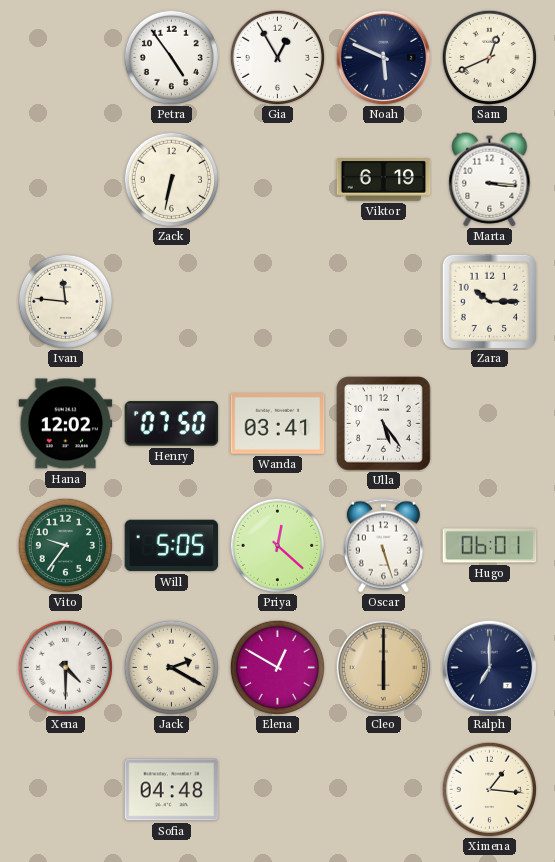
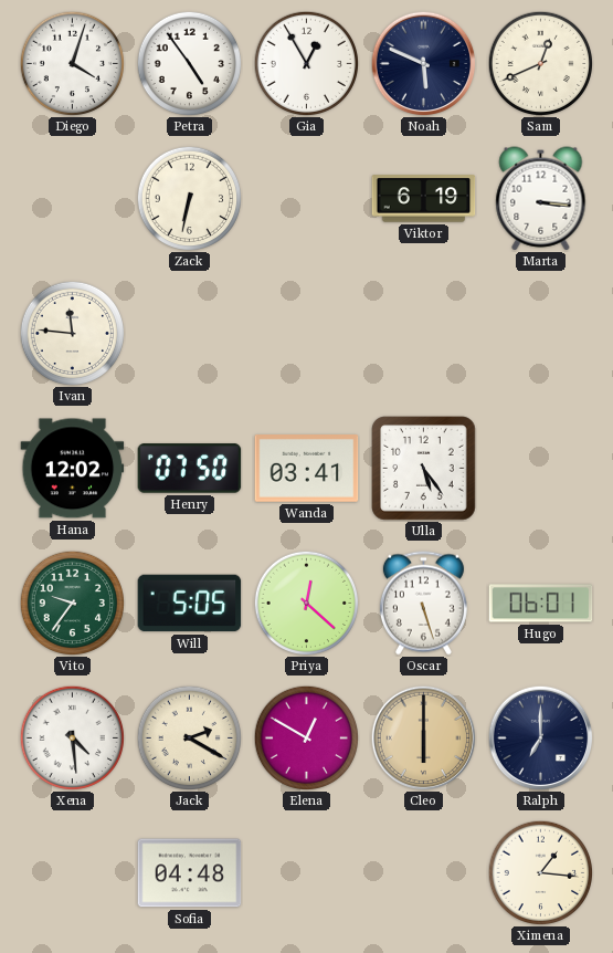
Diego: none -> 4:03
Zara: 10:15 -> none
Xena: 4:30 -> 4:29
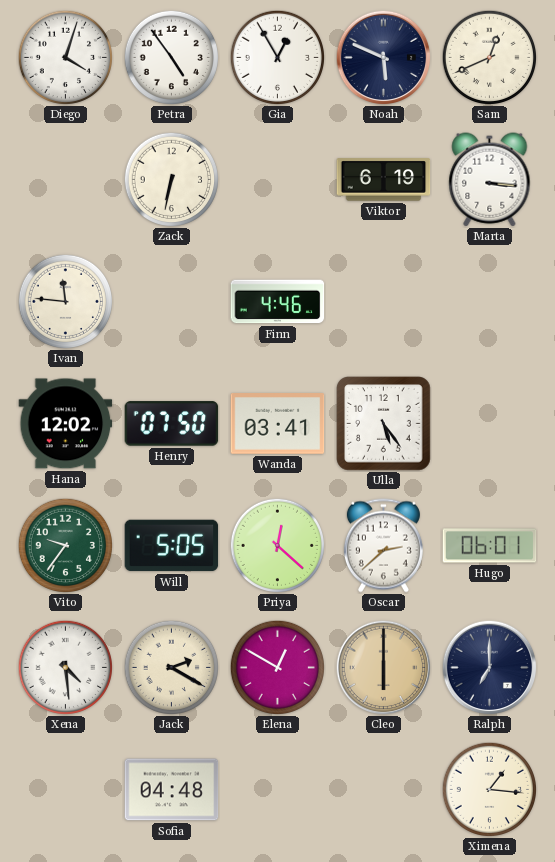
Finn: none -> 4:46
Oscar: 5:27 -> 2:38
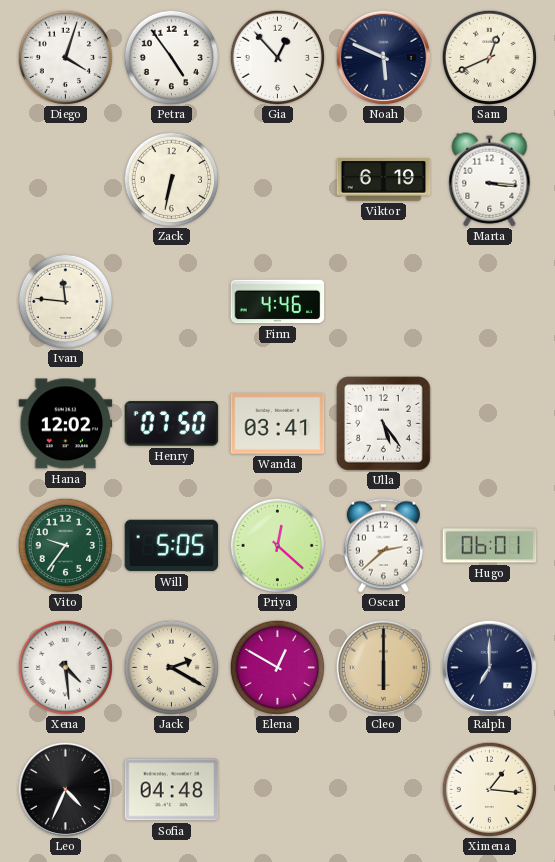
Gia: 12:55 -> 12:53
Leo: none -> 4:34
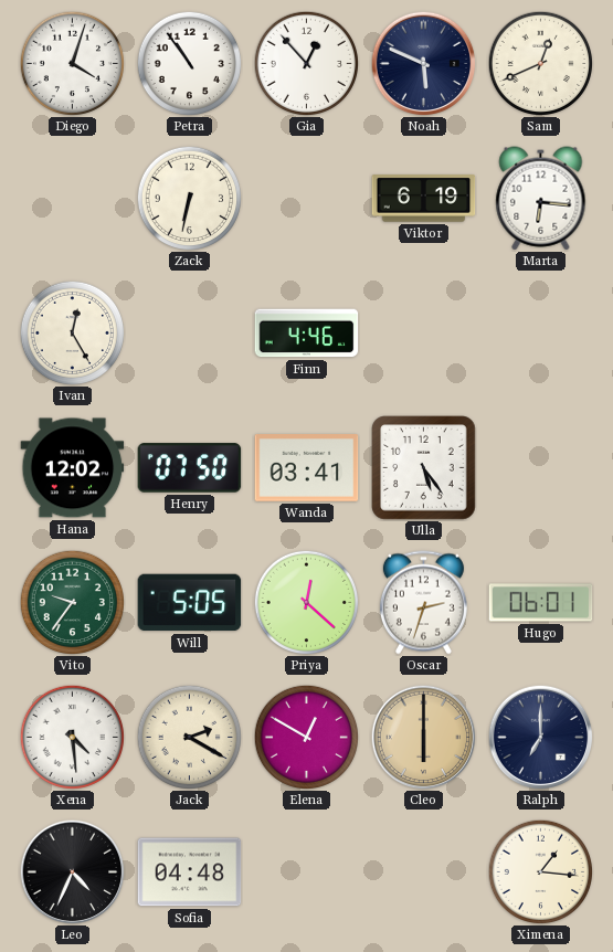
Petra: 4:54 -> 10:54
Marta: 3:16 -> 6:16
Ivan: 11:46 -> 12:25
Oscar: 2:38 -> 2:33
